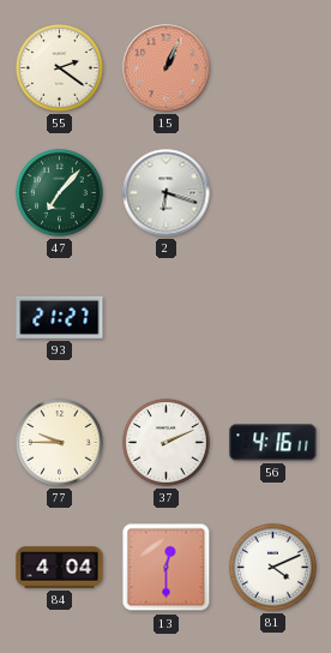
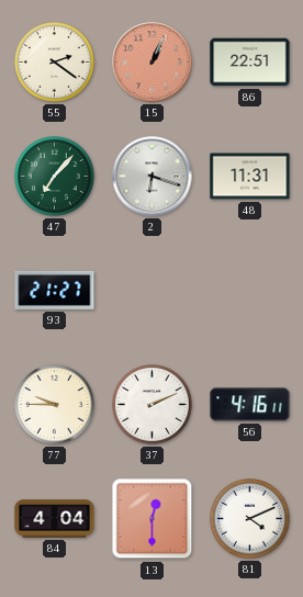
86: none -> 22:51
48: none -> 11:31
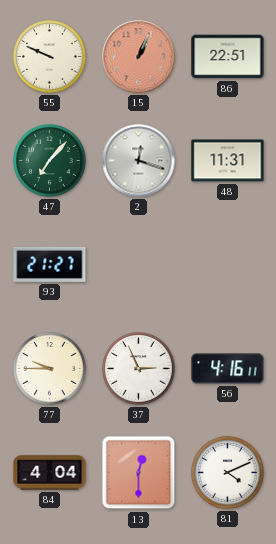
55: 2:21 -> 9:49
2: 6:18 -> 12:18
37: 2:11 -> 2:56
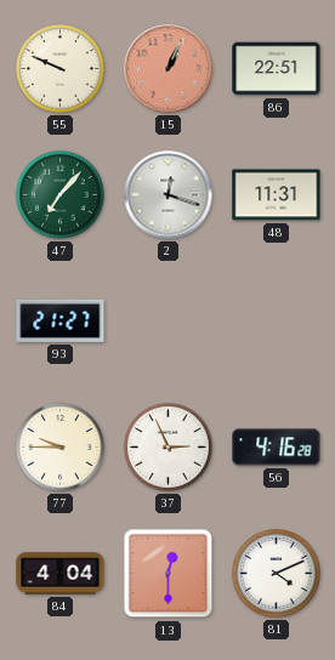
56: 4:16:11 -> 4:16:28
